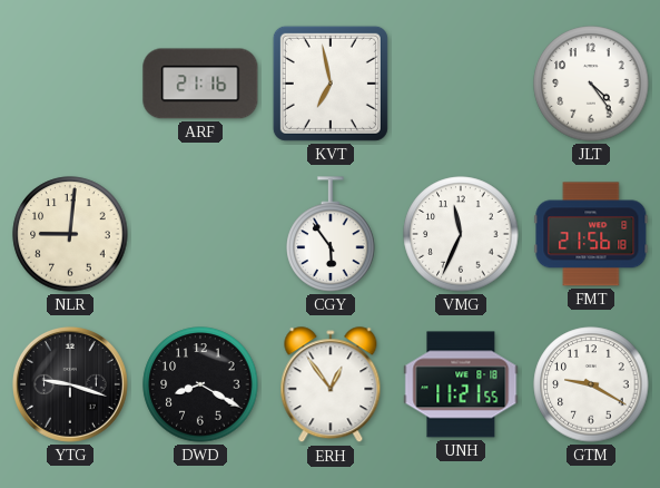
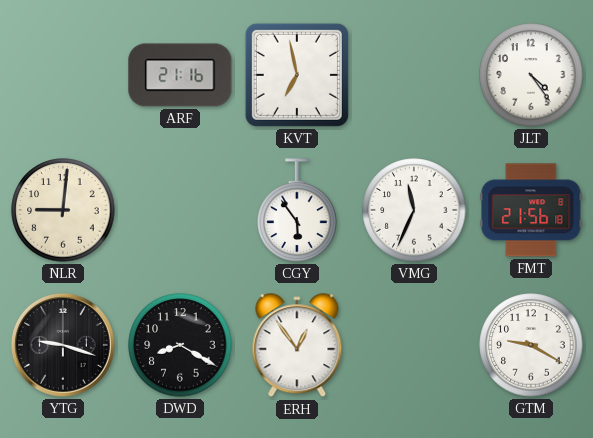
UNH: 11:21 -> none
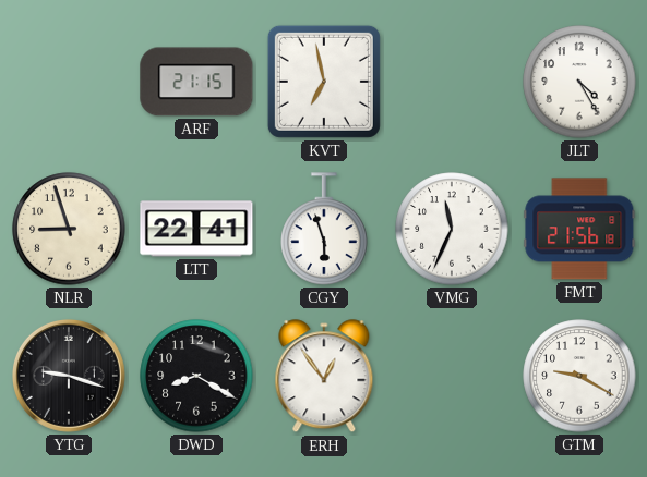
ARF: 21:16 -> 21:15
JLT: 4:24 -> 4:25
NLR: 9:01 -> 8:57
LTT: none -> 22:41
CGY: 5:54 -> 5:57
